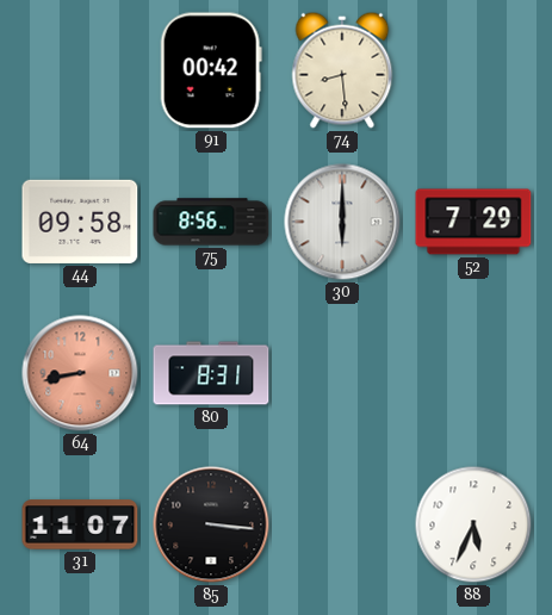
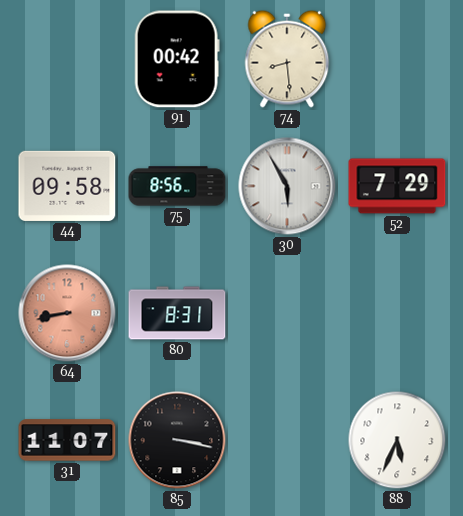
30: 6:00 -> 5:55
85: 3:16 -> 3:17
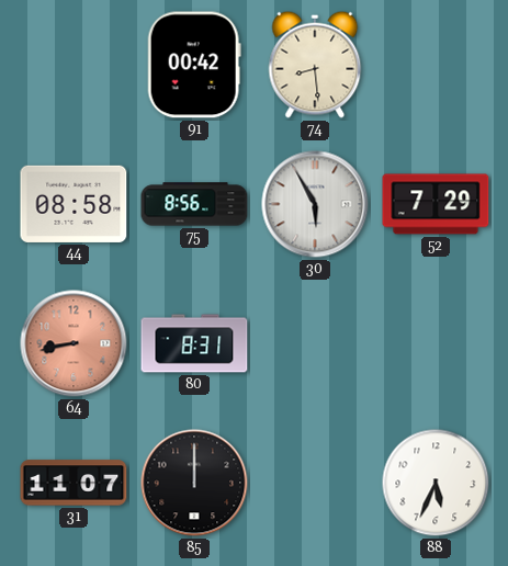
44: 09:58 -> 08:58
85: 3:17 -> 12:00
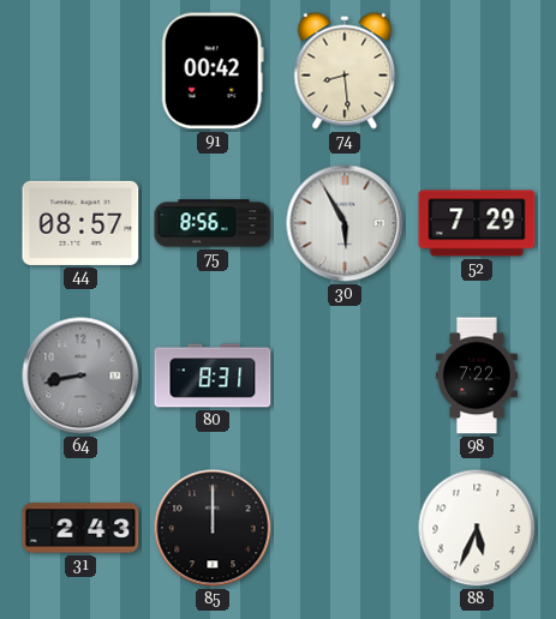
44: 08:58 -> 08:57
64 dial: salmon -> grey
98: none -> 7:22
31: 11:07 -> 2:43
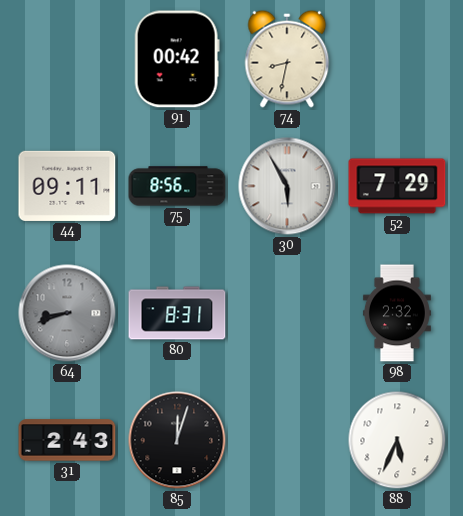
74: 8:29 -> 8:32
44: 08:57 -> 09:11
64: 8:43 -> 8:42
98: 7:22 -> 2:32
85: 12:00 -> 12:03
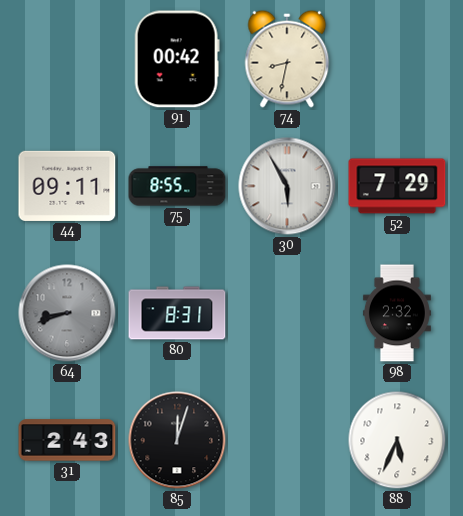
75: 8:56 -> 8:55
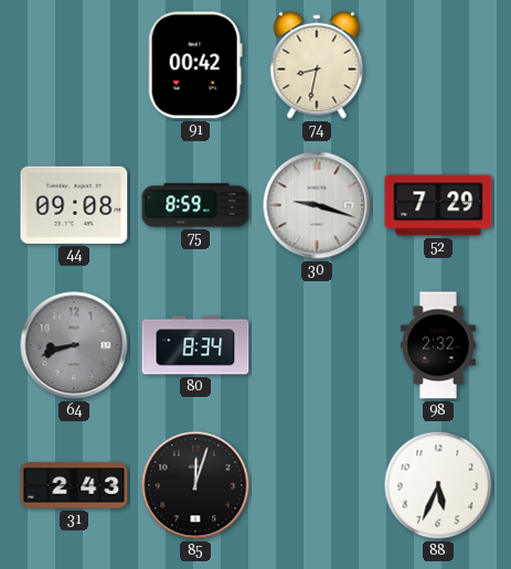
44: 09:11 -> 09:08
75: 8:55 -> 8:59
30: 5:55 -> 9:18
80: 8:31 -> 8:34
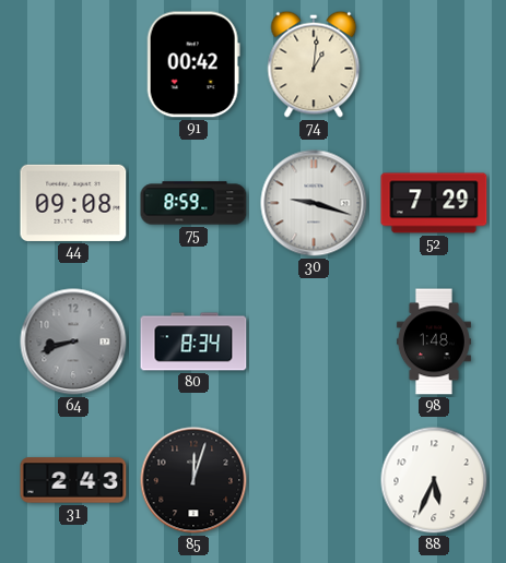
74: 8:32 -> 1:01
98: 2:32 -> 1:48
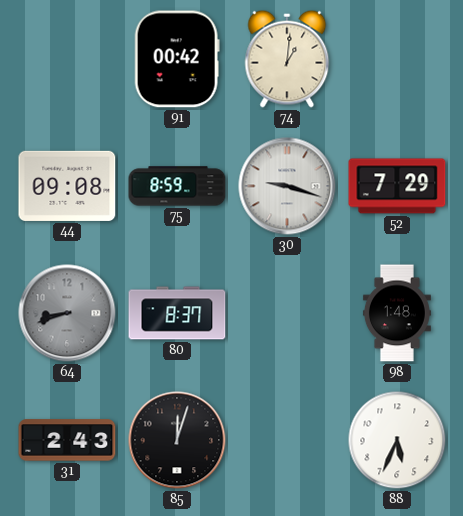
80: 8:34 -> 8:37
